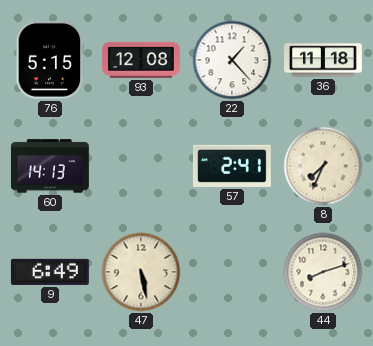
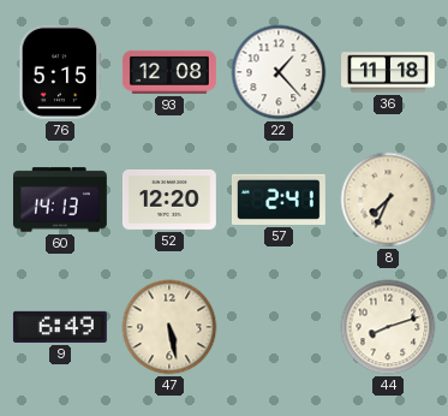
52: none -> 12:20
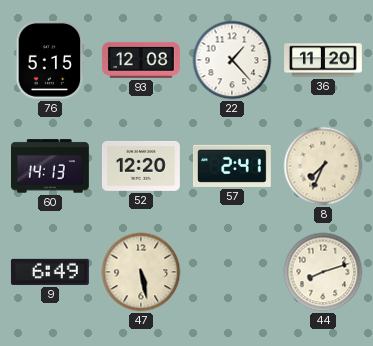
36: 11:18 -> 11:20
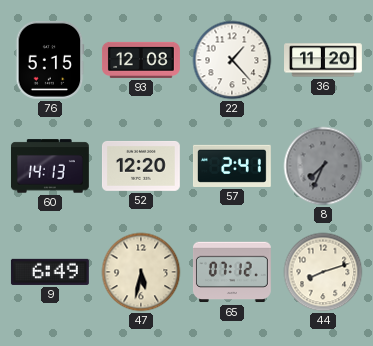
8 dial: cream -> grey
47: 5:28 -> 5:32
65: none -> 07:12
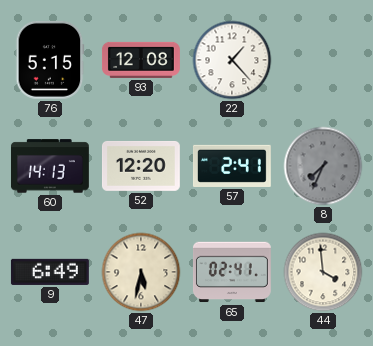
36: 11:20 -> none
65: 07:12 -> 02:41
44: 8:12 -> 3:59
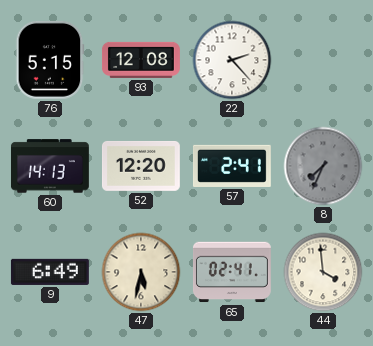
22: 1:23 -> 2:23
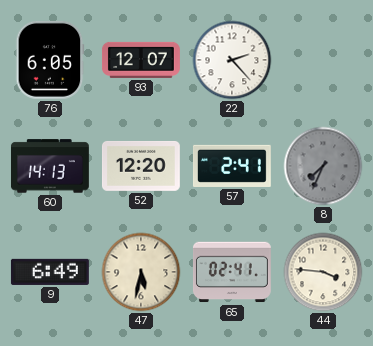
76: 5:15 -> 6:05
93: 12:08 -> 12:07
44: 3:59 -> 3:46
